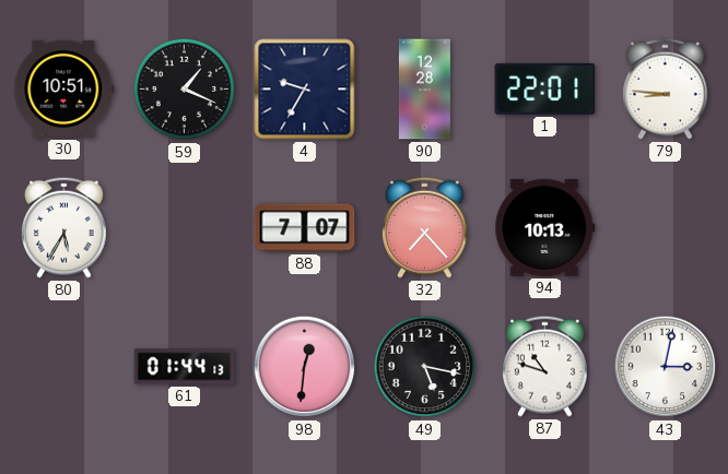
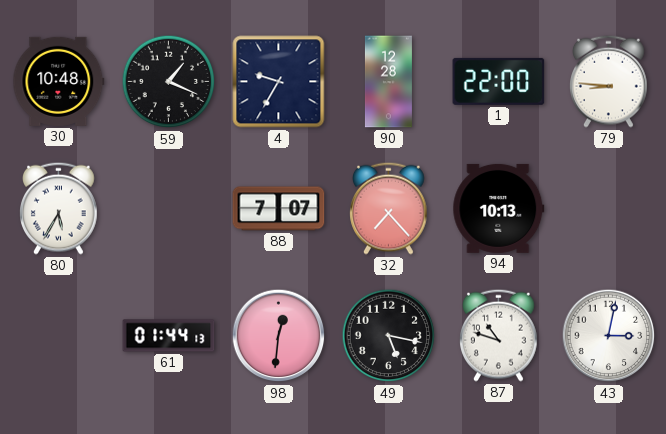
30: 10:51 -> 10:48
1: 22:01 -> 22:00
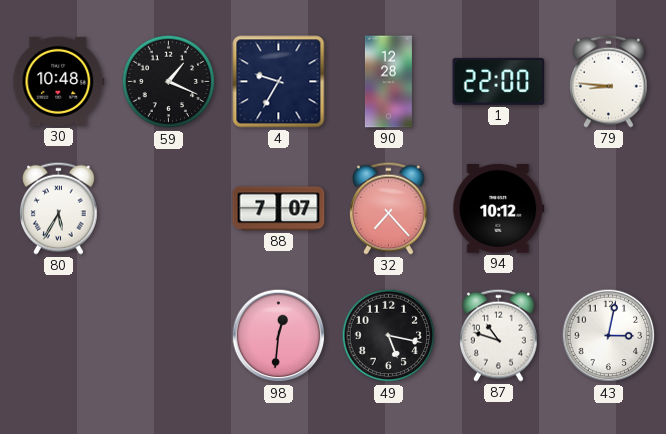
94: 10:13 -> 10:12
61: 01:44 -> none
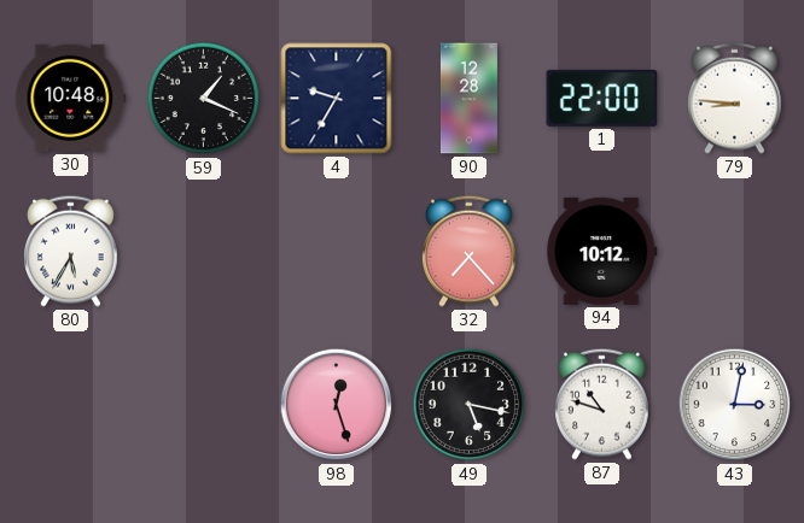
88: 7:07 -> none
98: 12:31 -> 12:27
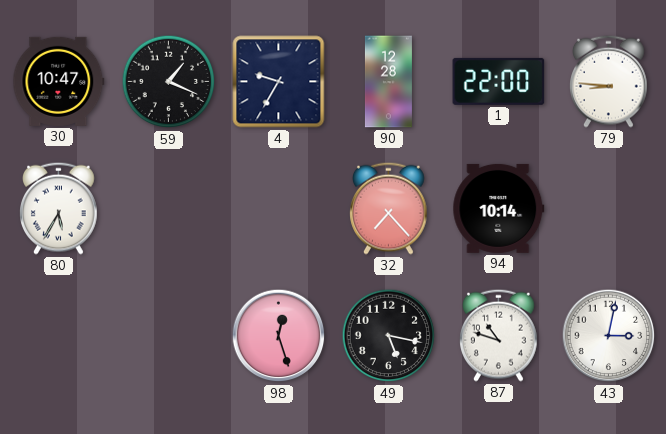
30: 10:48 -> 10:47
94: 10:12 -> 10:14
